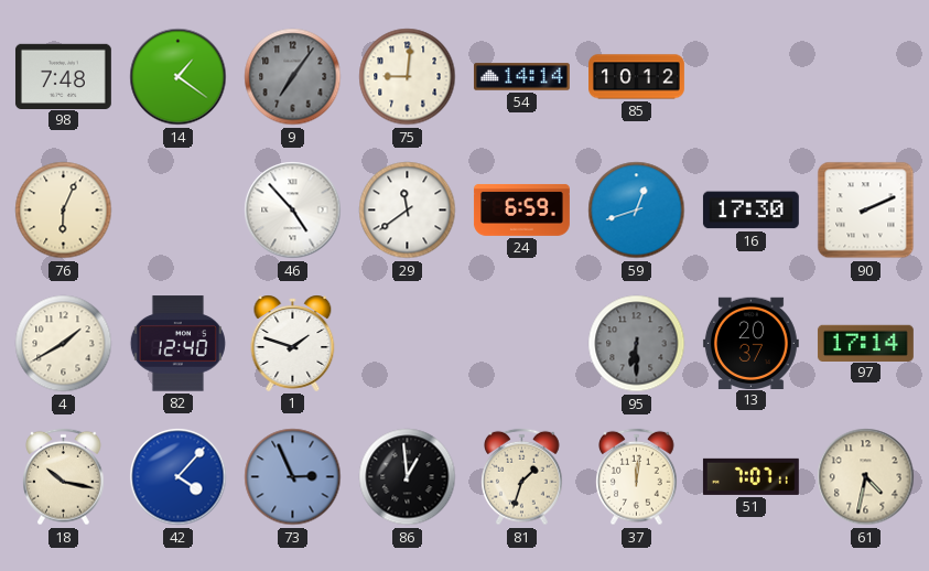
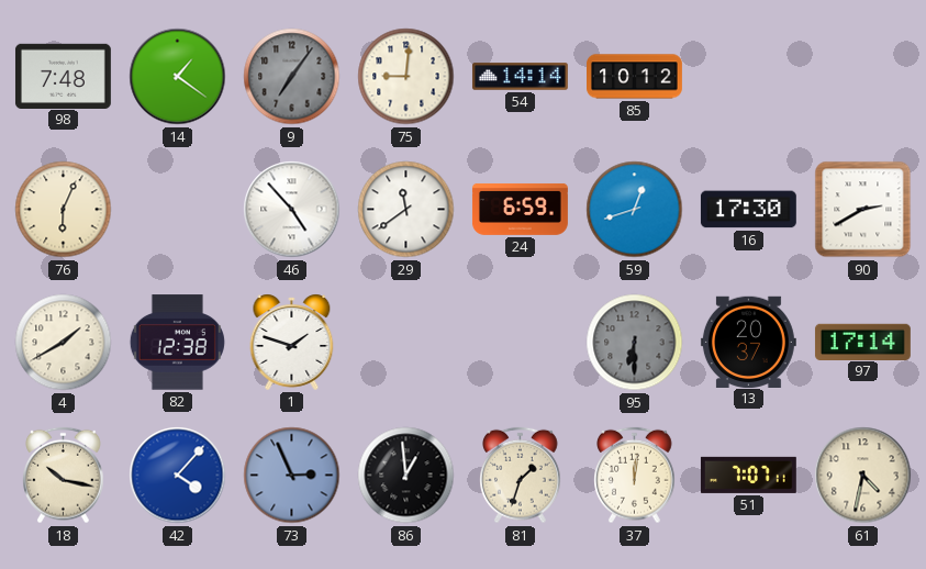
90: 2:11 -> 2:40
82: 12:40 -> 12:38
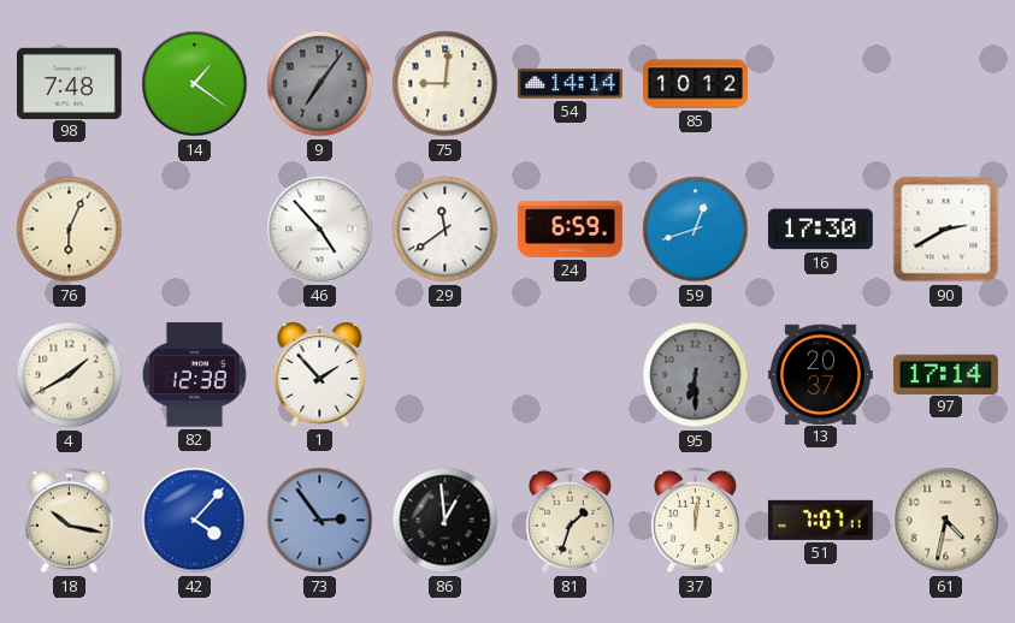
1: 1:48 -> 1:53
73: 2:56 -> 2:54
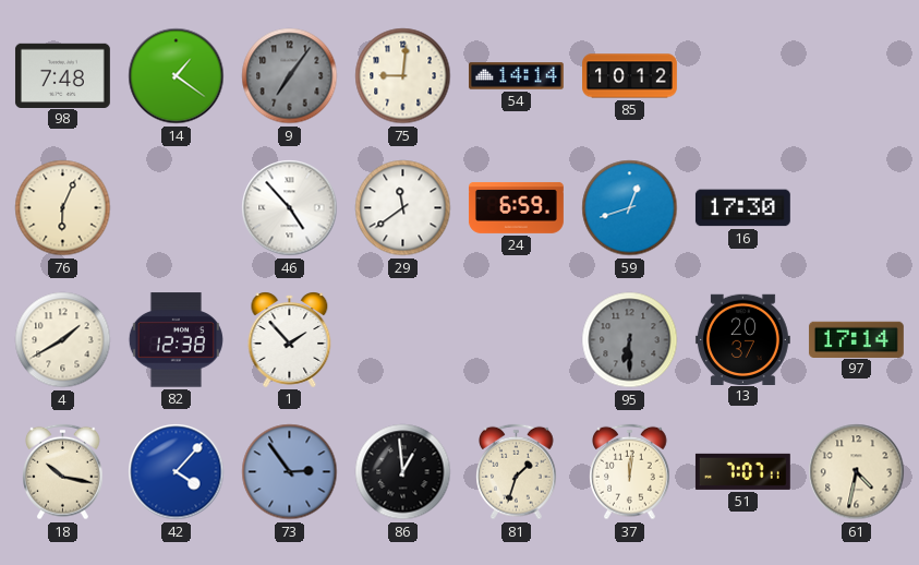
90: 2:40 -> none
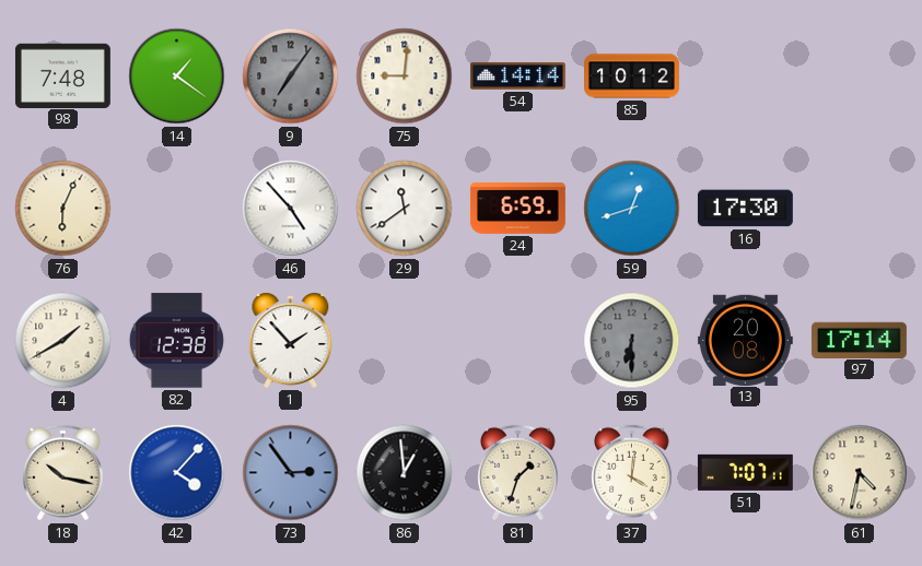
13: 20:37 -> 20:08
37: 12:01 -> 4:01
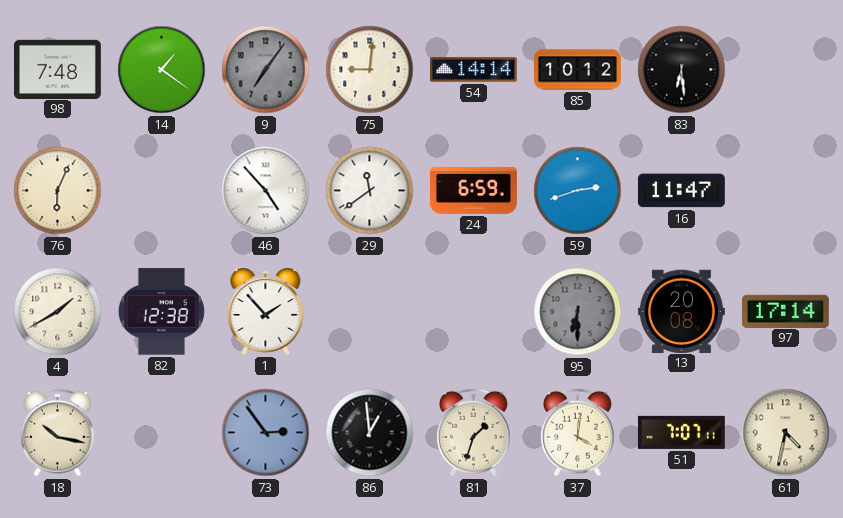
83: none -> 6:29
59: 12:42 -> 2:42
16: 17:30 -> 11:47
42: 4:07 -> none
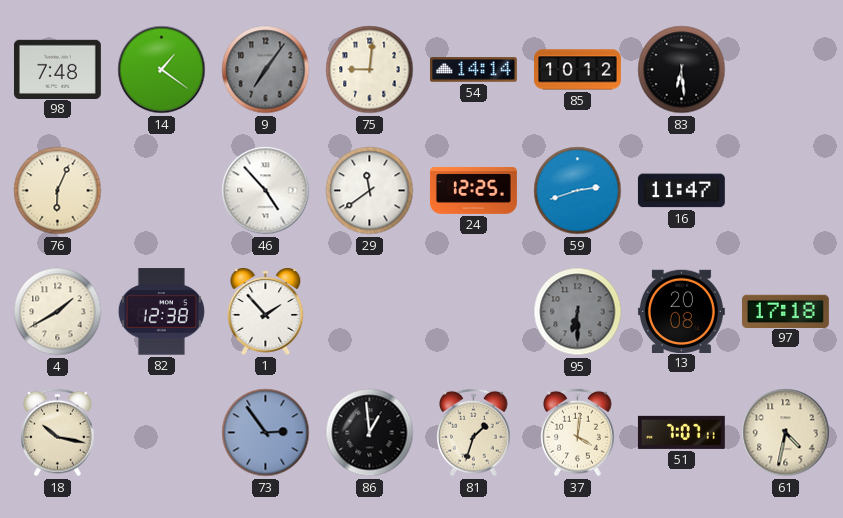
24: 6:59 -> 12:25
97: 17:14 -> 17:18
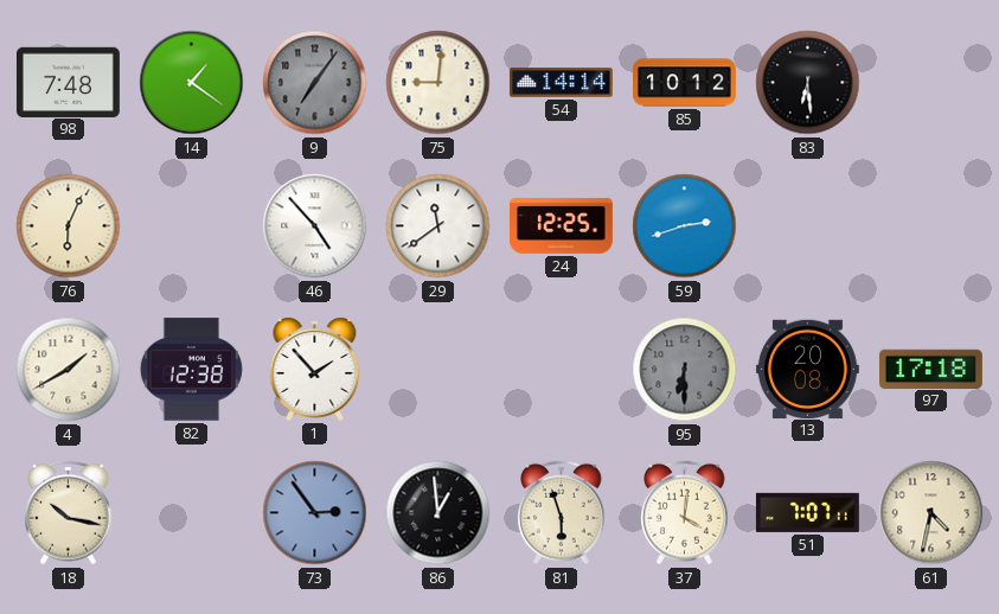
16: 11:47 -> none
81: 1:33 -> 5:57
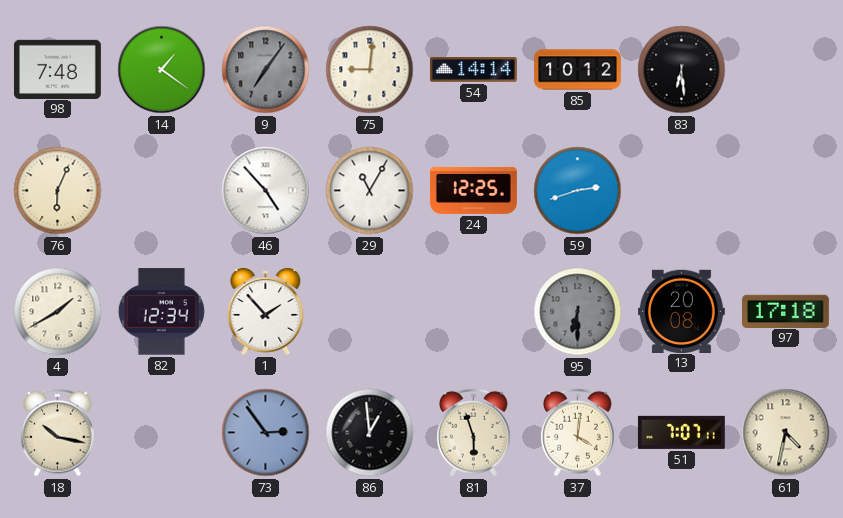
29: 11:39 -> 11:05
82: 12:38 -> 12:34
